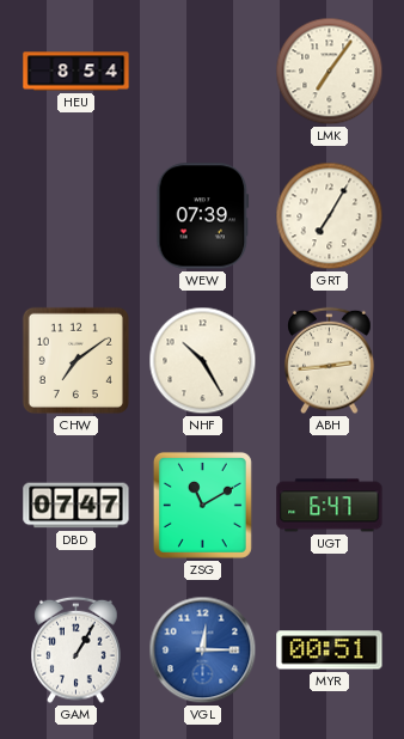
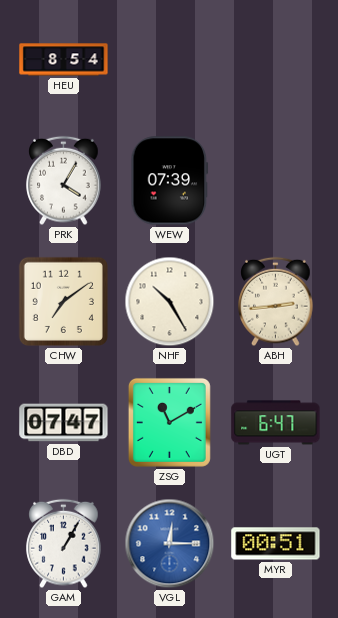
LMK: 7:06 -> none
PRK: none -> 4:05
GRT: 7:05 -> none
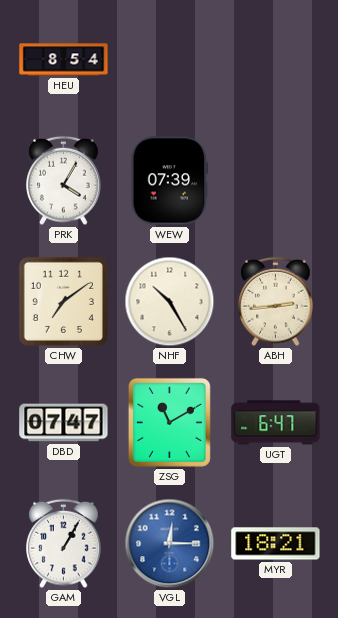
MYR: 00:51 -> 18:21
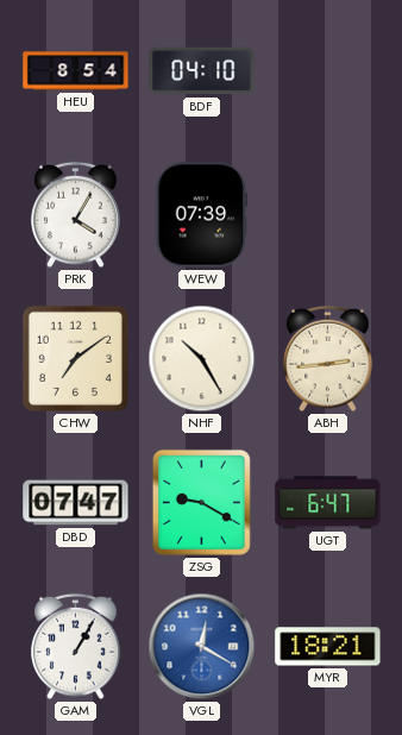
BDF: none -> 04:10
ZSG: 11:10 -> 9:20
VGL: 12:15 -> 12:20
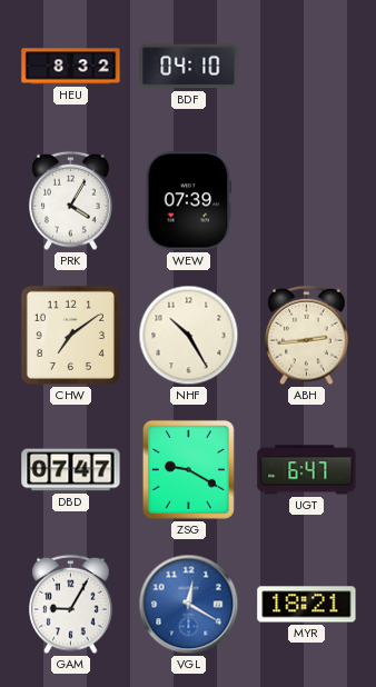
HEU: 8:54 -> 8:32
GAM: 1:05 -> 9:05
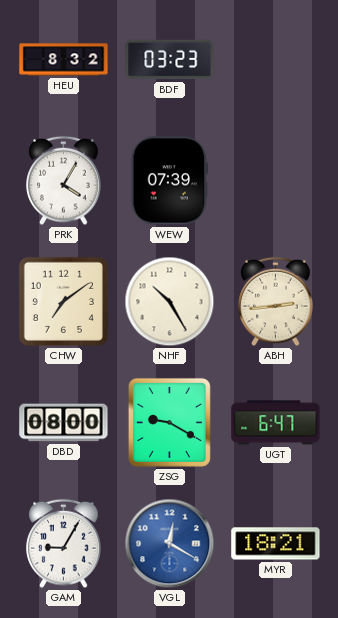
BDF: 04:10 -> 03:23
DBD: 07:47 -> 08:00
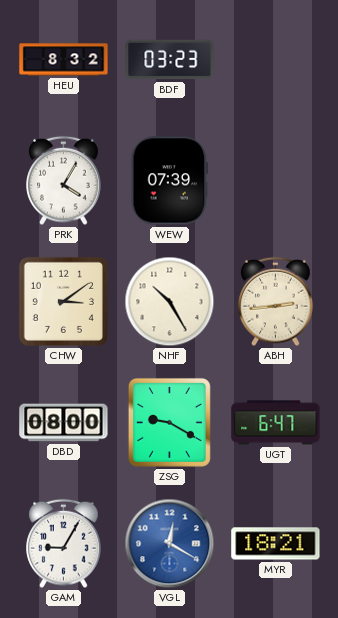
CHW: 7:09 -> 3:09
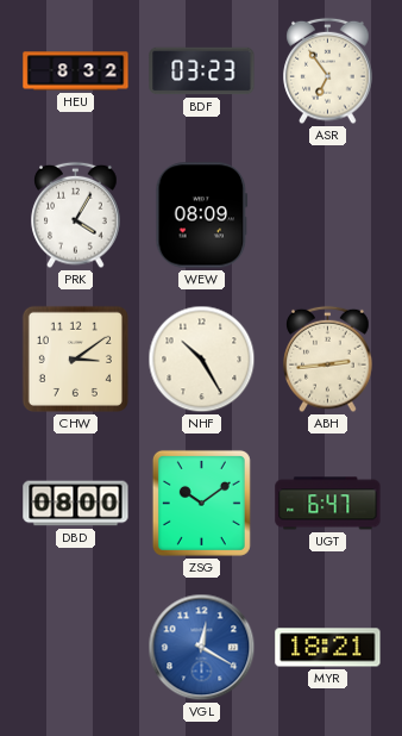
ASR: none -> 6:54
WEW: 07:39 -> 08:09
ZSG: 9:20 -> 10:09
GAM: 9:05 -> none
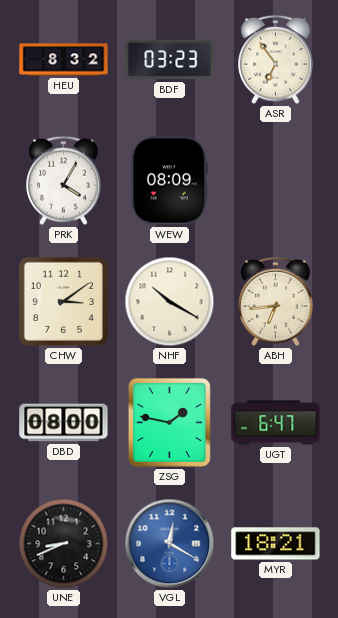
NHF: 10:25 -> 10:20
ABH: 2:44 -> 6:44
ZSG: 10:09 -> 1:47
UNE: none -> 8:41
